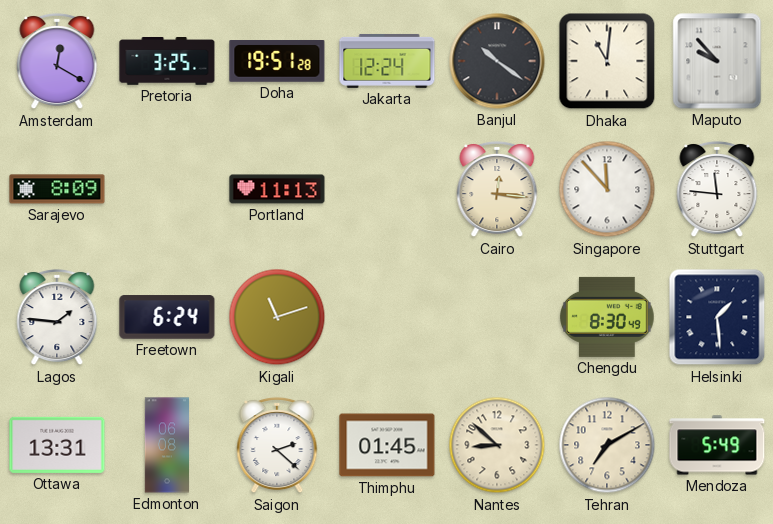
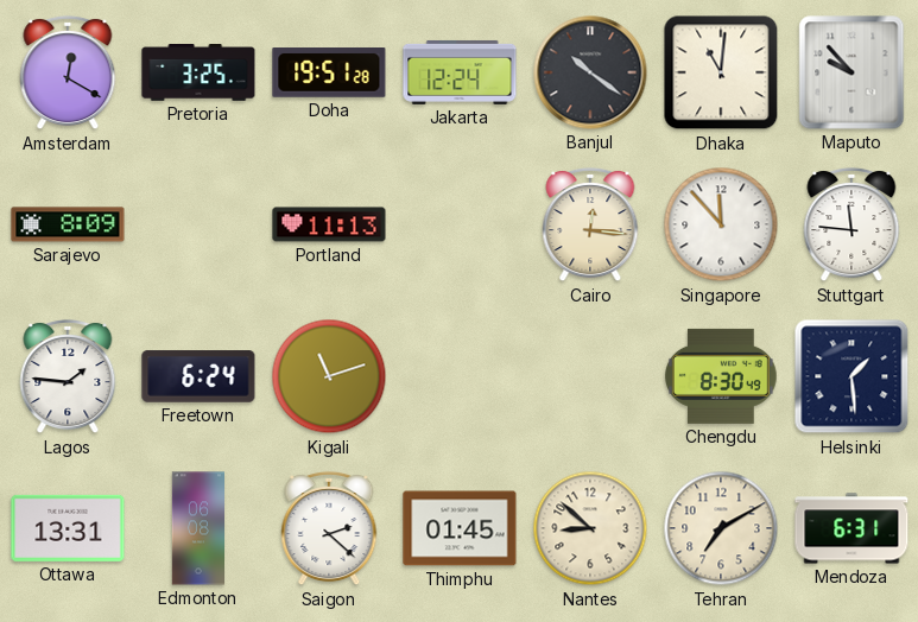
Mendoza: 5:49 -> 6:31
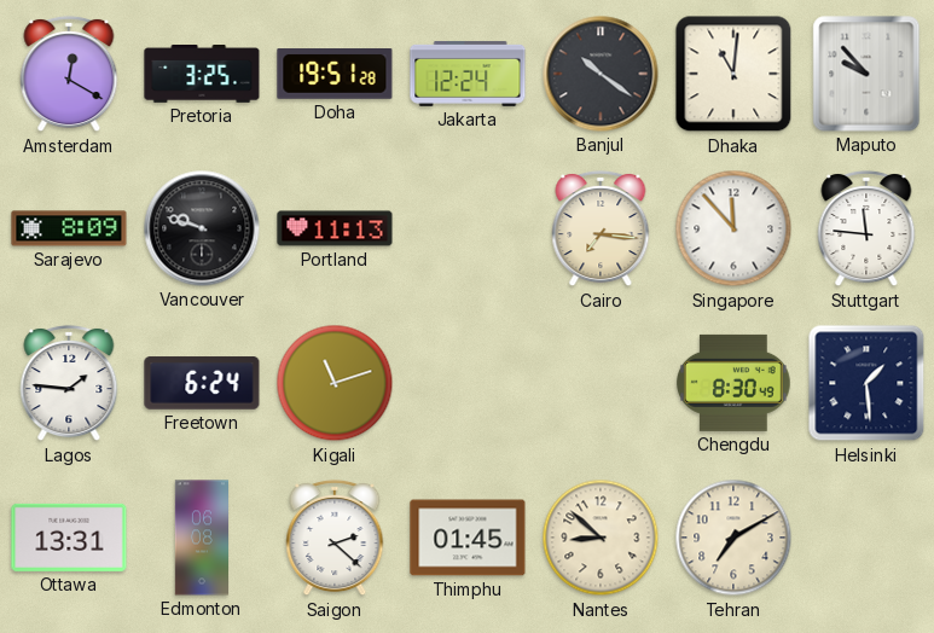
Vancouver: none -> 9:48
Cairo: 12:16 -> 7:16
Mendoza: 6:31 -> none
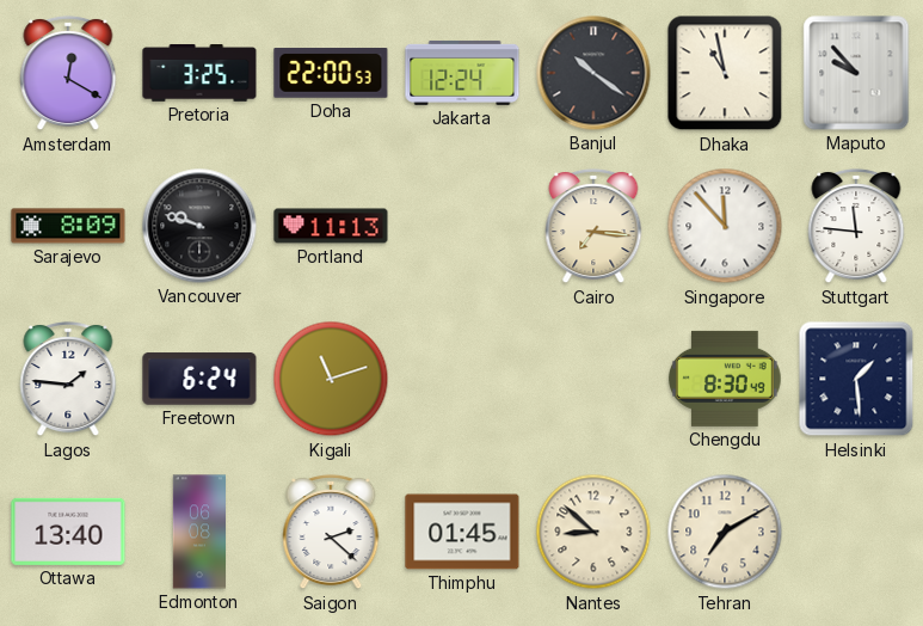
Doha: 19:51 -> 22:00
Dhaka: 11:01 -> 10:58
Ottawa: 13:31 -> 13:40
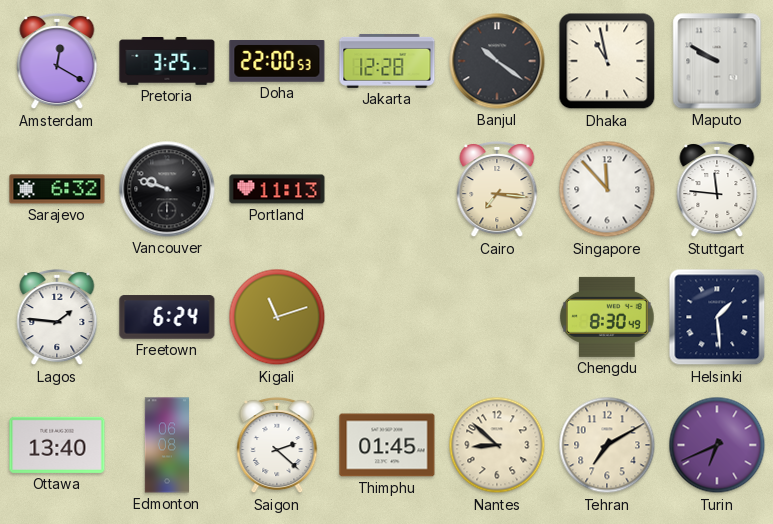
Jakarta: 12:24 -> 12:28
Maputo: 9:53 -> 9:50
Sarajevo: 8:09 -> 6:32
Turin: none -> 6:41
